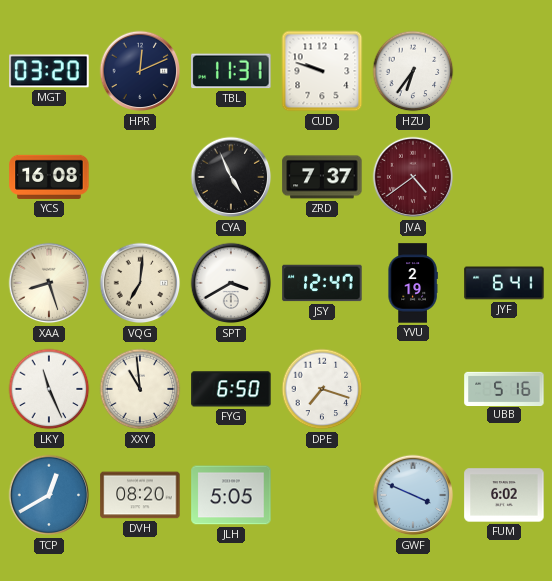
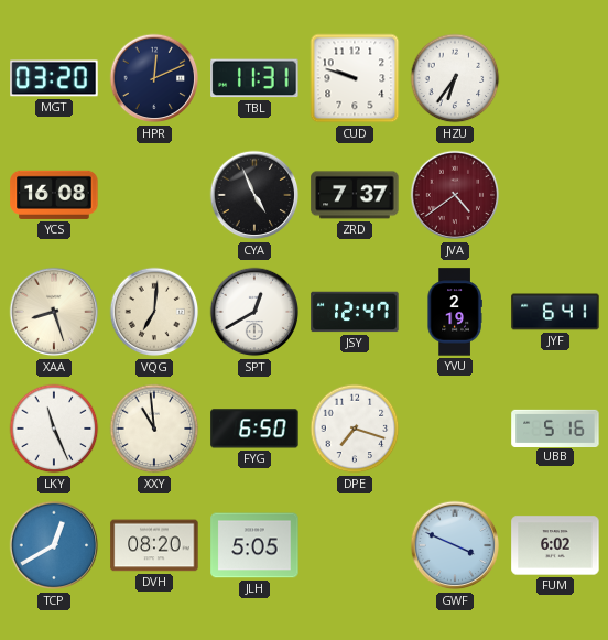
SPT: 3:40 -> 12:40
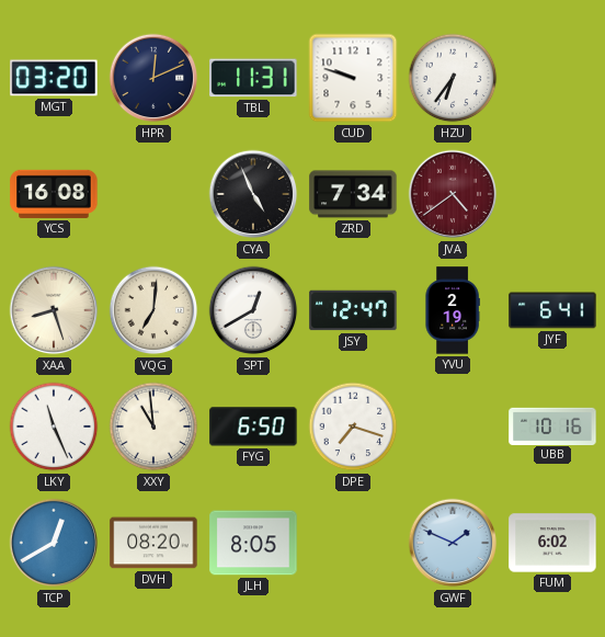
ZRD: 7:37 -> 7:34
UBB: 5:16 -> 10:16
JLH: 5:05 -> 8:05
GWF: 3:49 -> 1:49
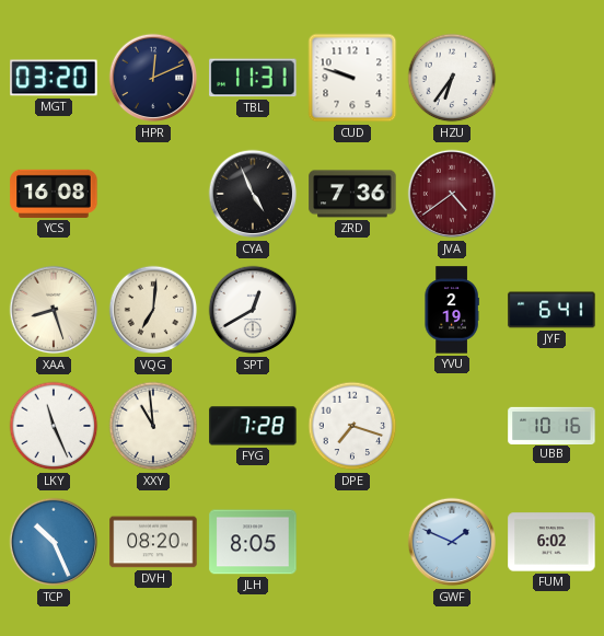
ZRD: 7:34 -> 7:36
JSY: 12:47 -> none
FYG: 6:50 -> 7:28
TCP: 12:40 -> 10:26
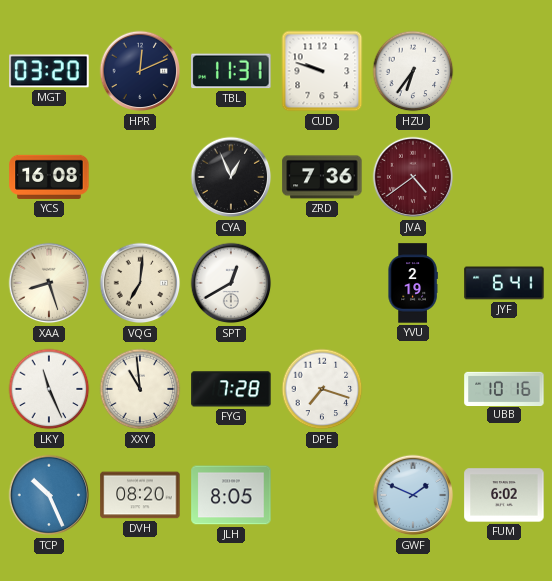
CYA: 4:56 -> 12:56
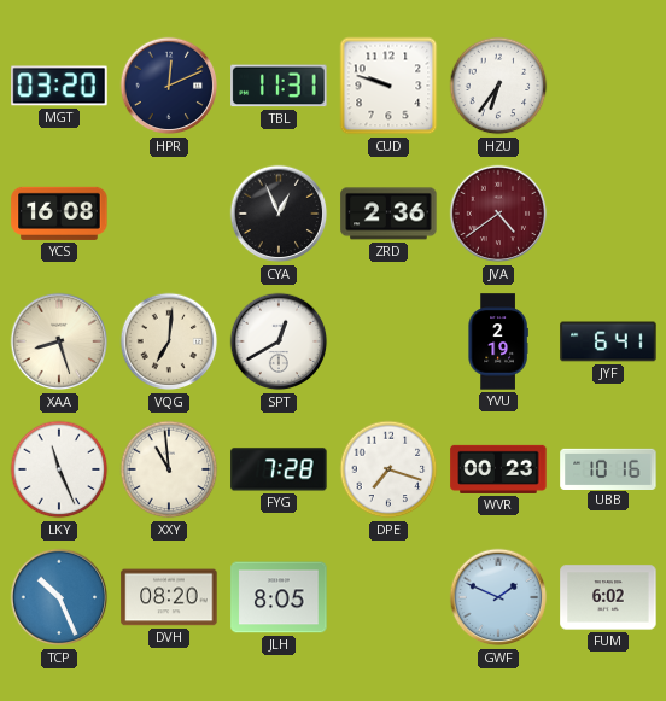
ZRD: 7:36 -> 2:36
WVR: none -> 00:23
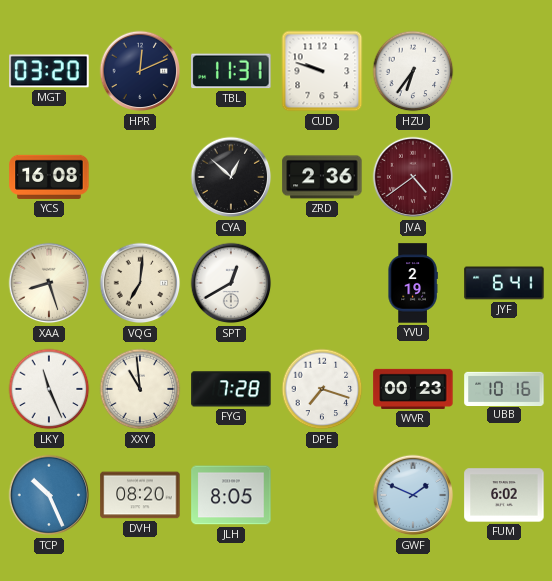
CYA: 12:56 -> 12:52
